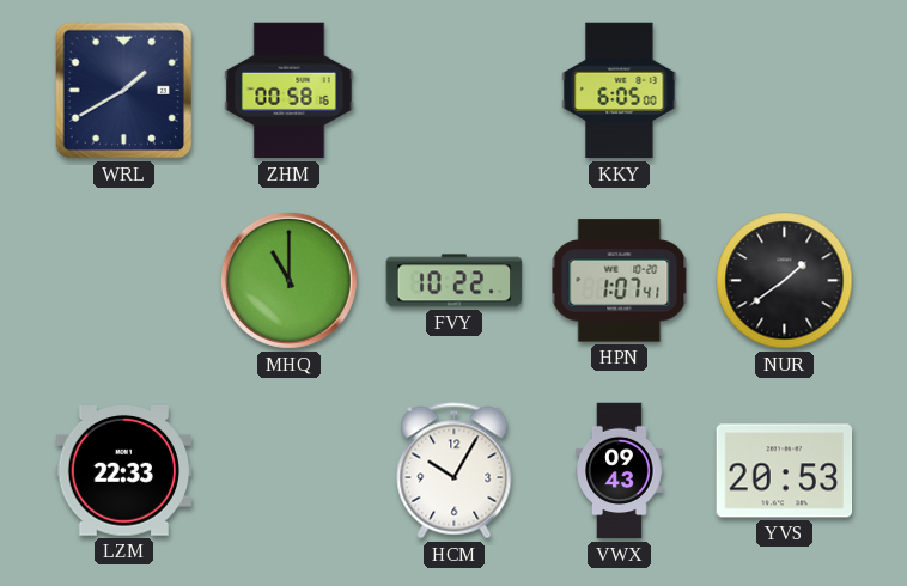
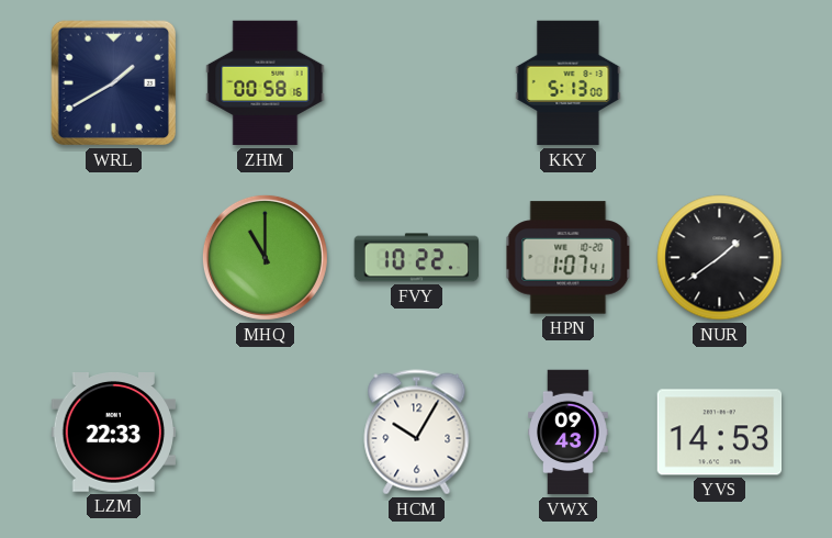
KKY: 6:05 -> 5:13
YVS: 20:53 -> 14:53
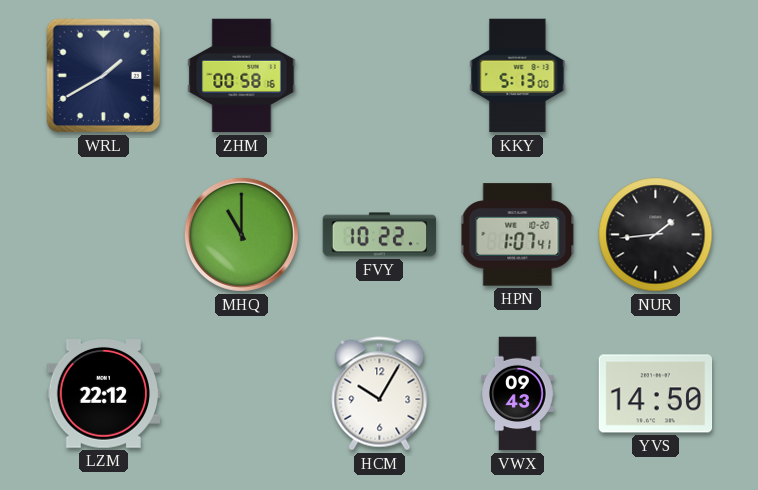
NUR: 1:39 -> 1:44
LZM: 22:33 -> 22:12
YVS: 14:53 -> 14:50
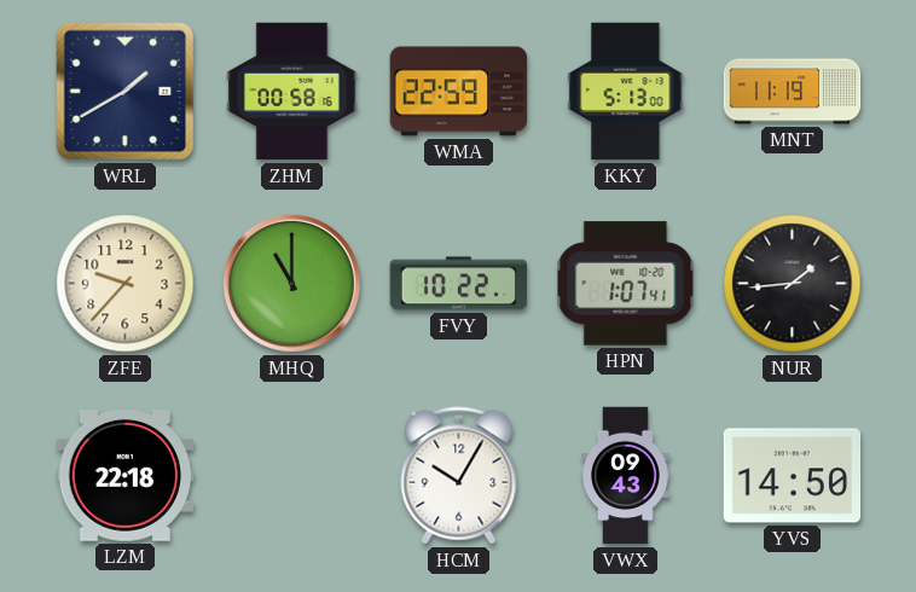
WMA: none -> 22:59
MNT: none -> 11:19
ZFE: none -> 9:37
LZM: 22:12 -> 22:18
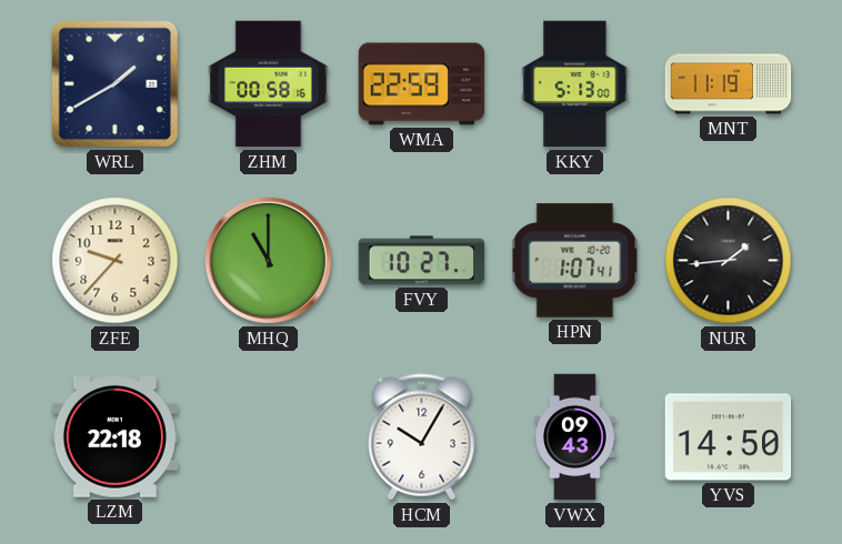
FVY: 10:22 -> 10:27
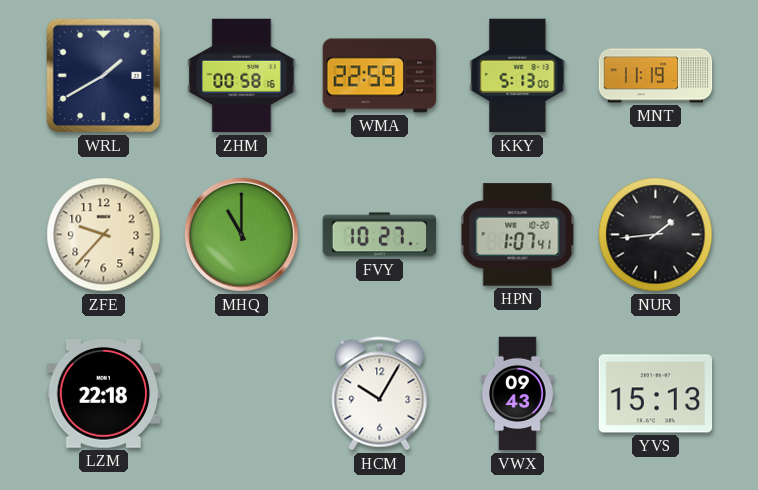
YVS: 14:50 -> 15:13
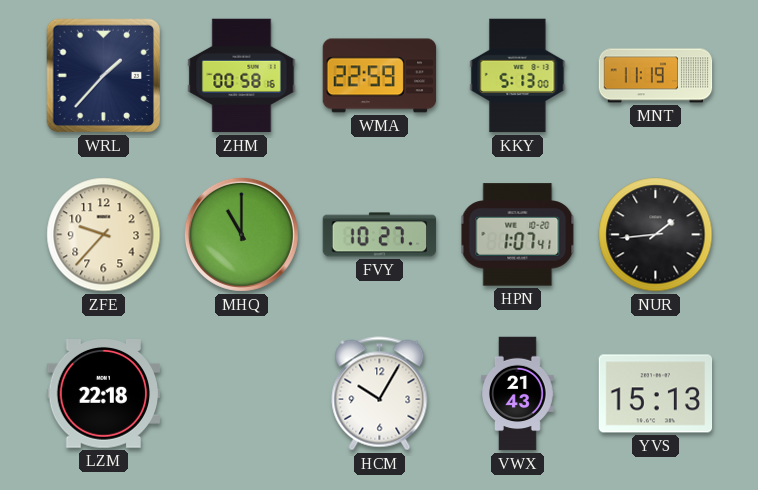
WRL: 1:40 -> 1:37
VWX: 09:43 -> 21:43
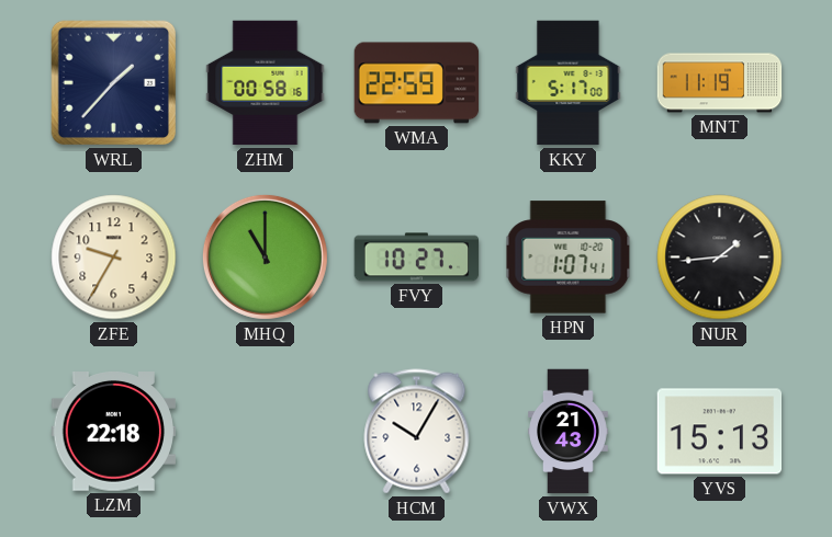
KKY: 5:13 -> 5:17
ZFE: 9:37 -> 9:35
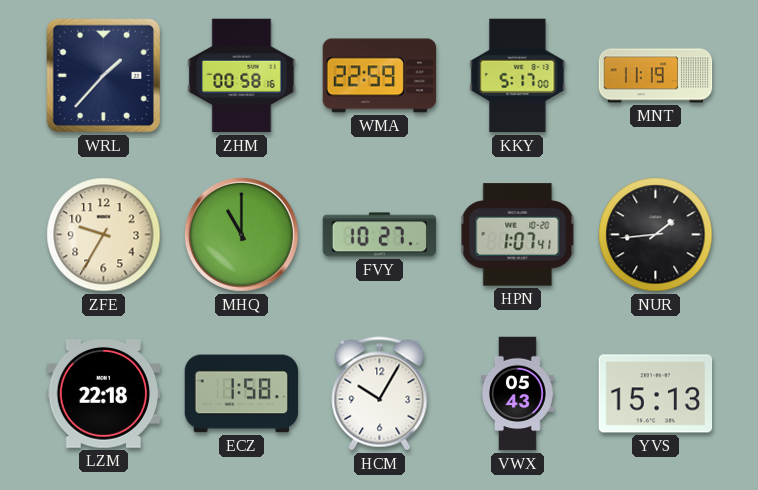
ECZ: none -> 1:58
VWX: 21:43 -> 05:43
